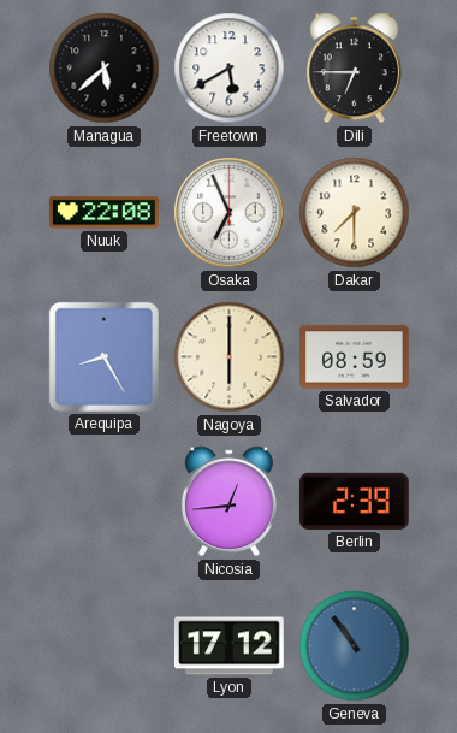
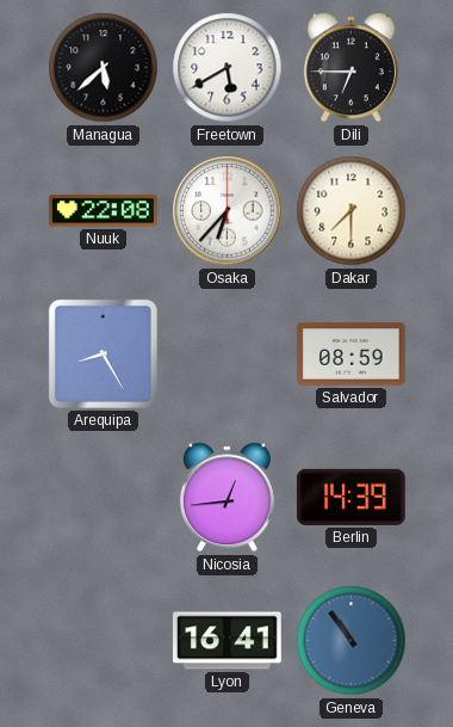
Osaka: 6:56 -> 6:37
Nagoya: 6:00 -> none
Berlin: 2:39 -> 14:39
Lyon: 17:12 -> 16:41
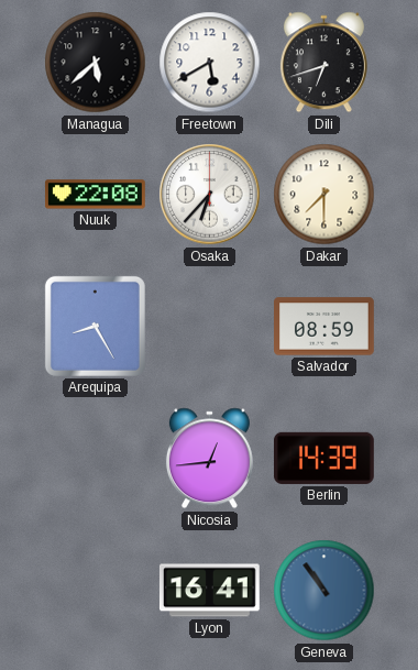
Dili: 6:45 -> 6:42
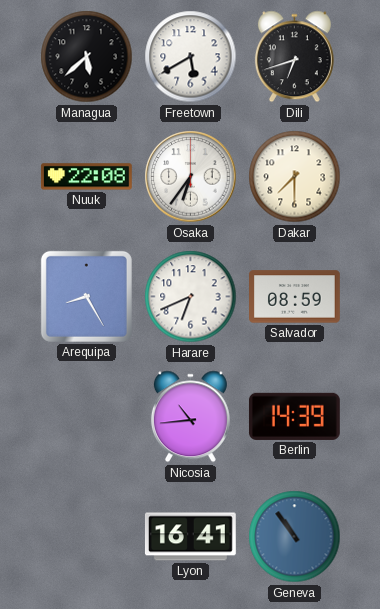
Osaka: 6:37 -> 6:36
Harare: none -> 6:41
Nicosia: 12:44 -> 10:44
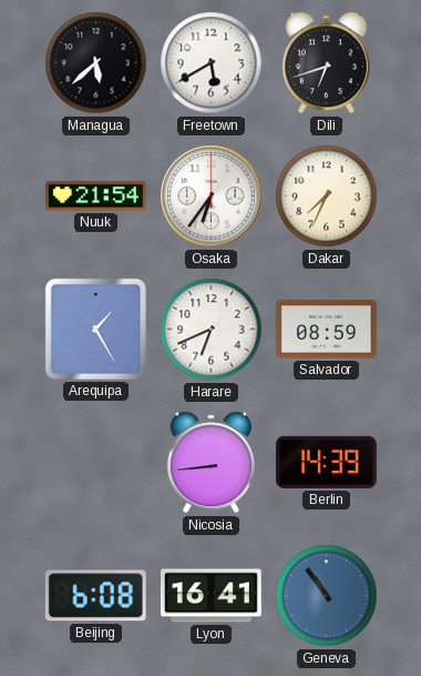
Nuuk: 22:08 -> 21:54
Dakar: 7:30 -> 7:34
Arequipa: 8:25 -> 1:25
Nicosia: 10:44 -> 8:44
Beijing: none -> 6:08
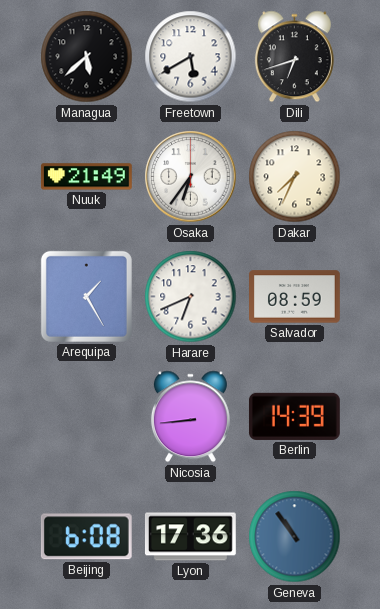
Nuuk: 21:54 -> 21:49
Lyon: 16:41 -> 17:36
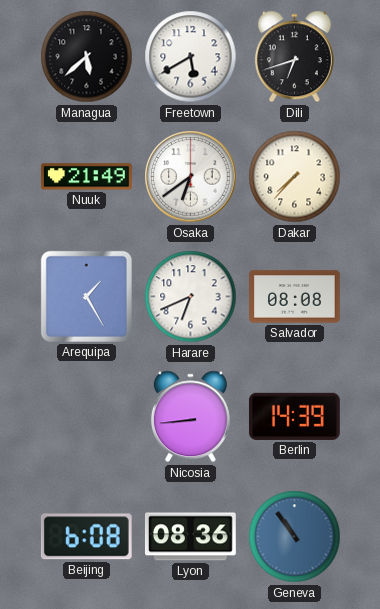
Osaka: 6:36 -> 6:39
Dakar: 7:34 -> 7:37
Salvador: 08:59 -> 08:08
Lyon: 17:36 -> 08:36
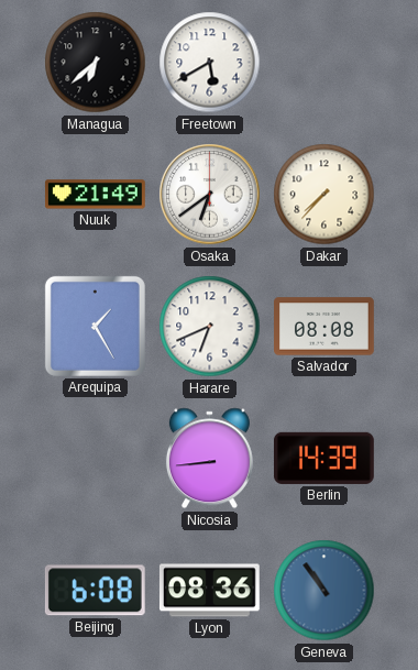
Managua: 5:38 -> 6:38
Dili: 6:42 -> none
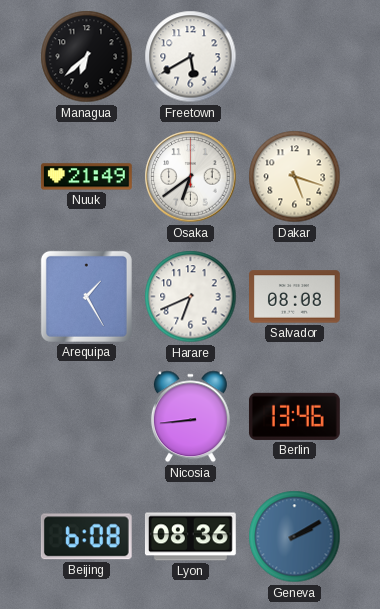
Dakar: 7:37 -> 5:18
Berlin: 14:39 -> 13:46
Geneva: 10:54 -> 2:10
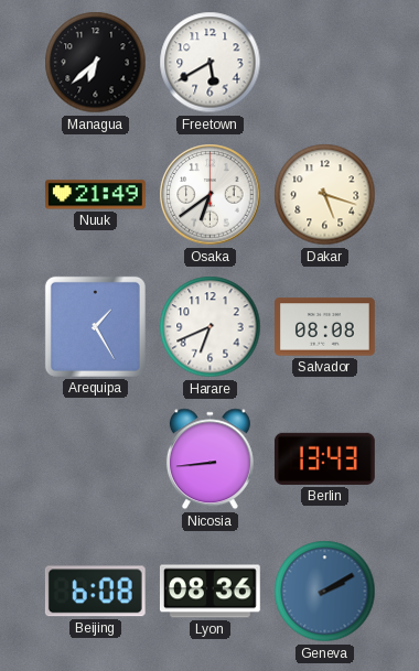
Berlin: 13:46 -> 13:43
